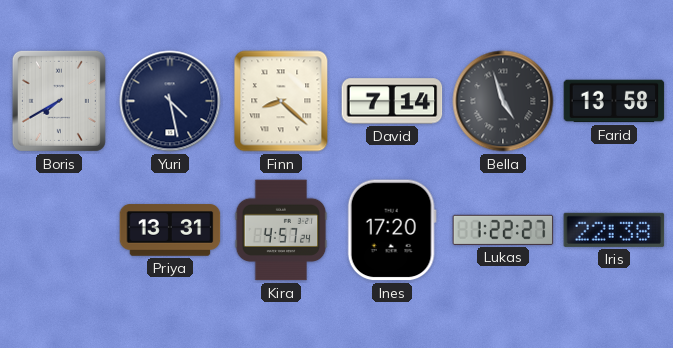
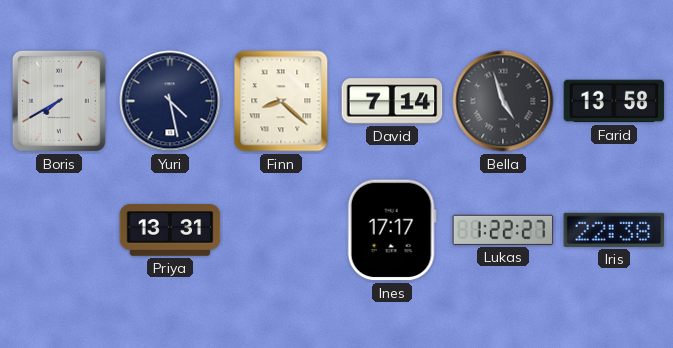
Kira: 4:57 -> none
Ines: 17:20 -> 17:17
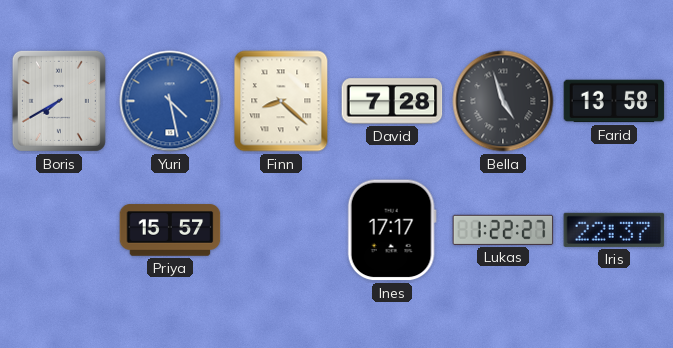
Yuri dial: navy -> blue
David: 7:14 -> 7:28
Priya: 13:31 -> 15:57
Iris: 22:38 -> 22:37
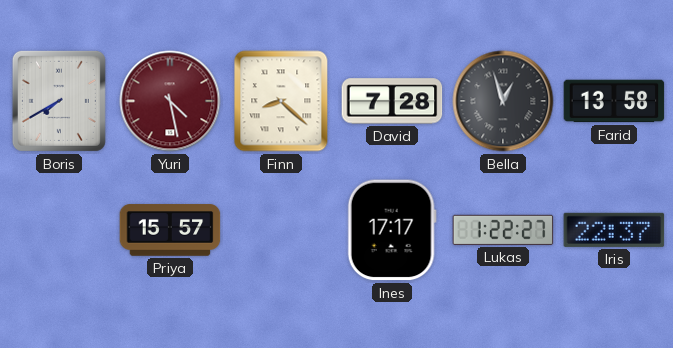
Yuri dial: blue -> burgundy
Bella: 4:57 -> 12:57
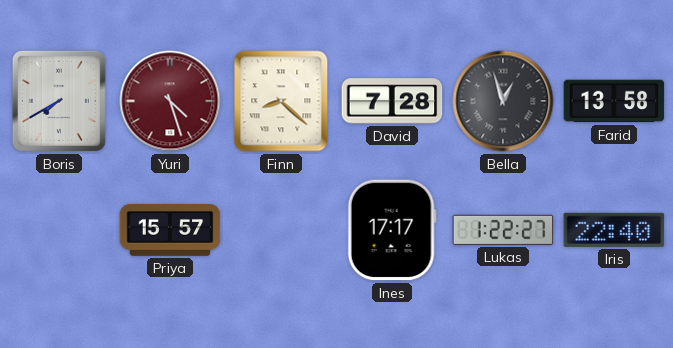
Yuri: 4:28 -> 4:27
Iris: 22:37 -> 22:40
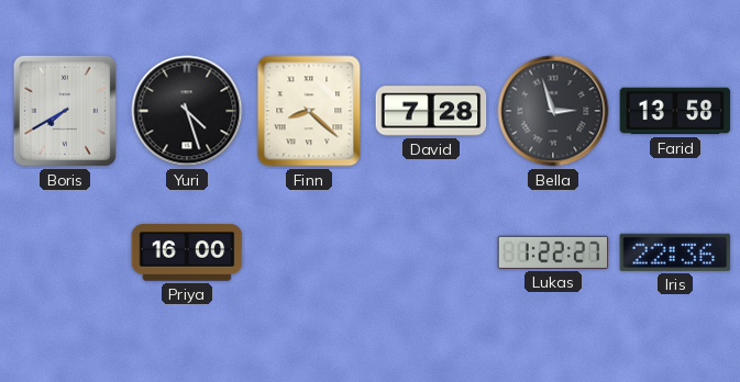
Yuri dial: burgundy -> black
Bella: 12:57 -> 2:57
Priya: 15:57 -> 16:00
Ines: 17:17 -> none
Iris: 22:40 -> 22:36
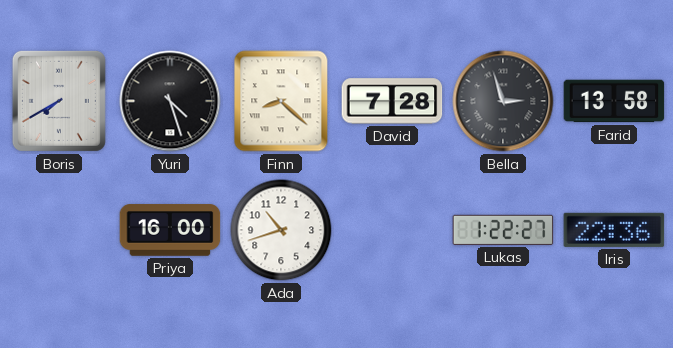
Ada: none -> 10:42
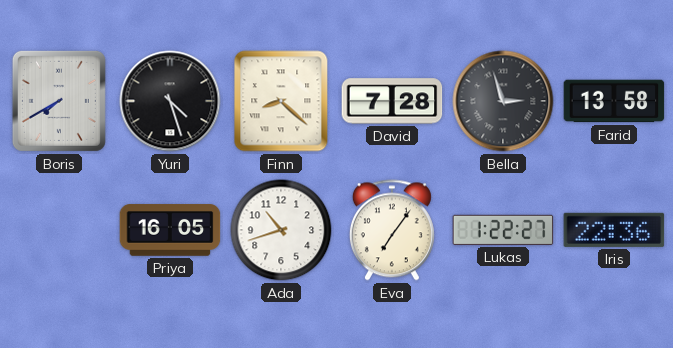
Priya: 16:00 -> 16:05
Eva: none -> 7:06
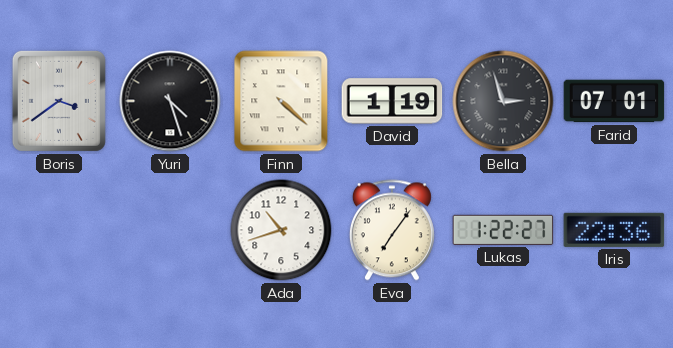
Boris: 7:40 -> 3:39
Finn: 8:22 -> 4:22
David: 7:28 -> 1:19
Farid: 13:58 -> 07:01
Priya: 16:05 -> none
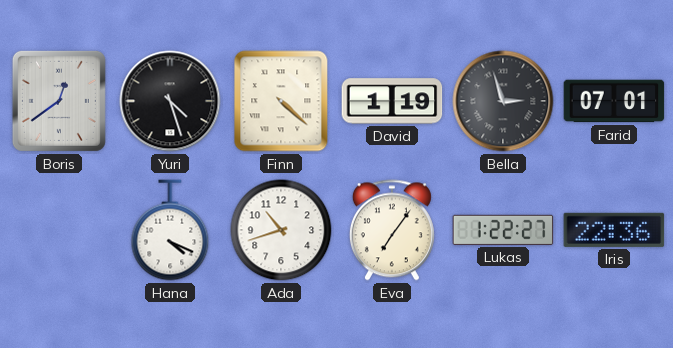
Boris: 3:39 -> 12:39
Hana: none -> 4:19
